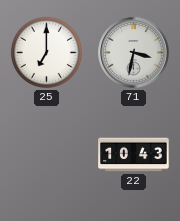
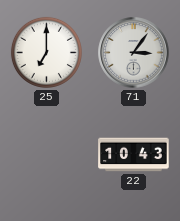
71: 3:32 -> 3:06
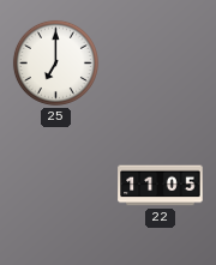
71: 3:06 -> none
22: 10:43 -> 11:05
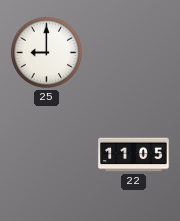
25: 7:00 -> 9:00
